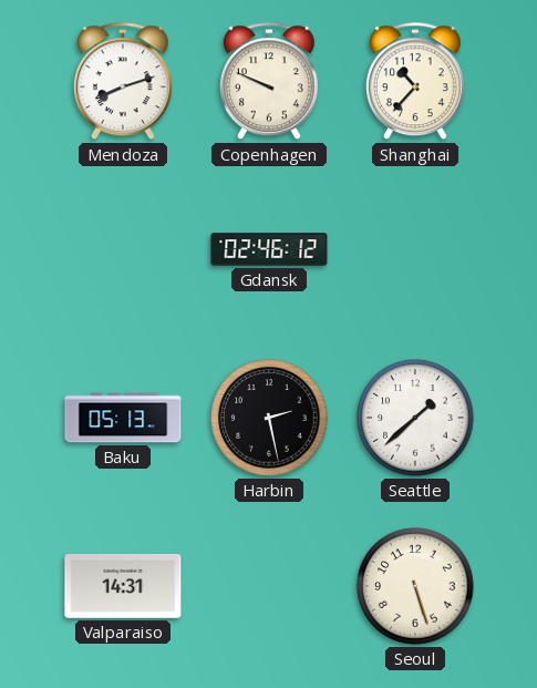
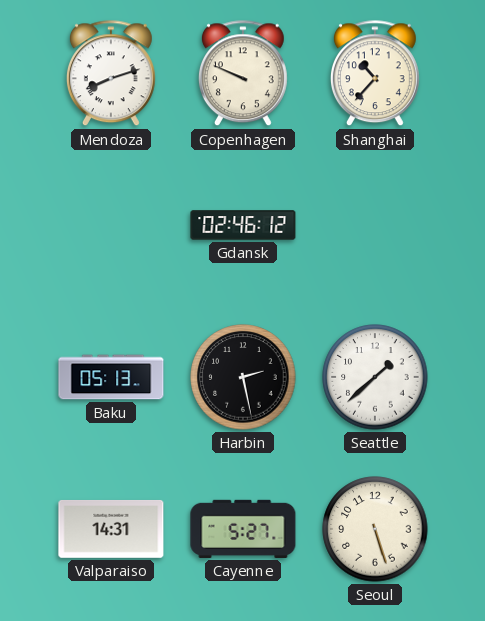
Cayenne: none -> 5:27
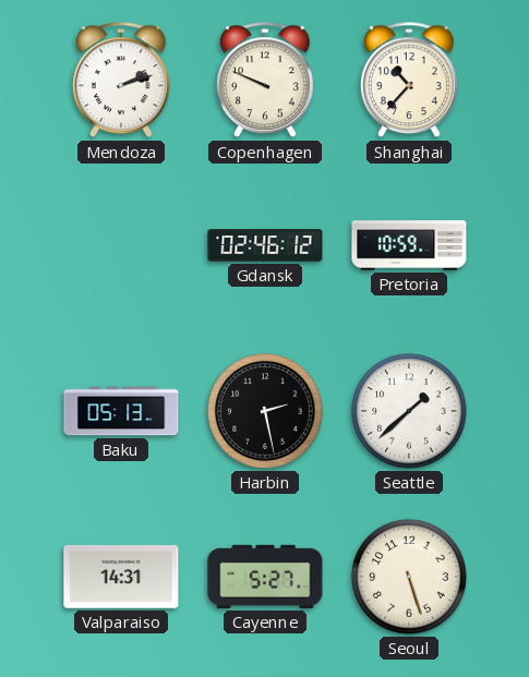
Mendoza: 8:12 -> 2:12
Pretoria: none -> 10:59
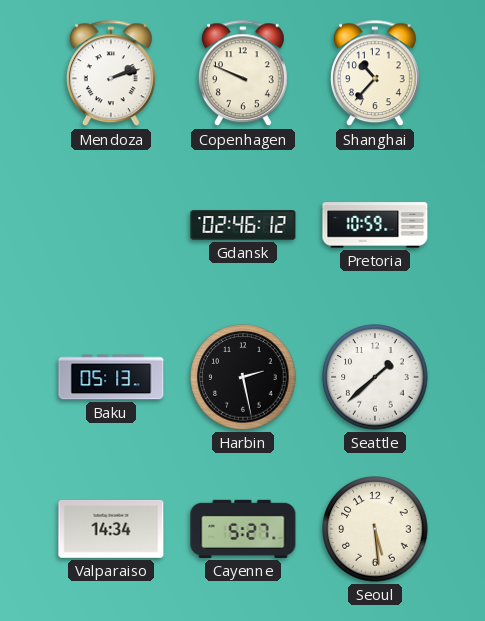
Valparaiso: 14:31 -> 14:34
Seoul: 5:27 -> 5:29
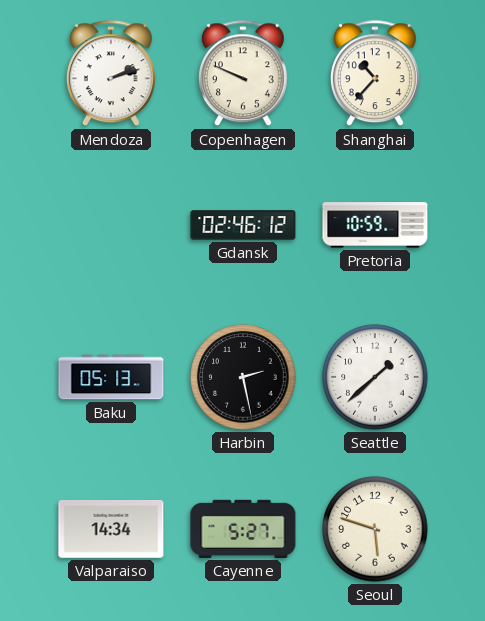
Seoul: 5:29 -> 5:48
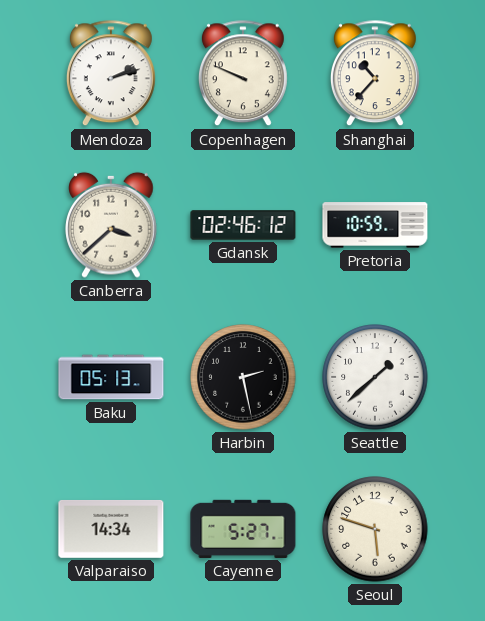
Canberra: none -> 3:38
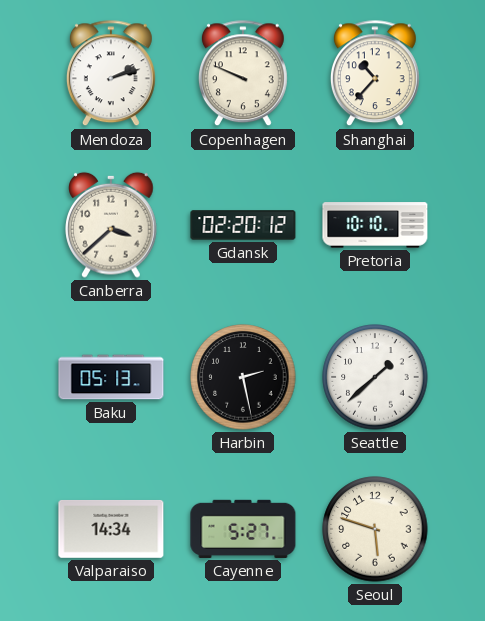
Gdansk: 02:46 -> 02:20
Pretoria: 10:59 -> 10:10
